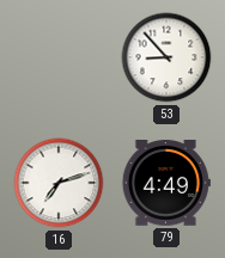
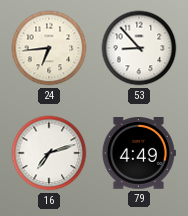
24: none -> 6:44
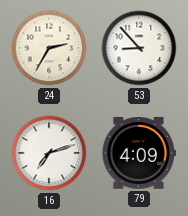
24: 6:44 -> 2:35
79: 4:49 -> 4:09
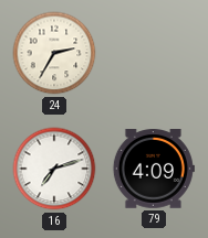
53: 8:53 -> none
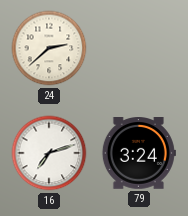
24: 2:35 -> 2:38
79: 4:09 -> 3:24
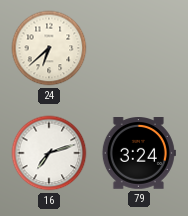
24: 2:38 -> 6:38
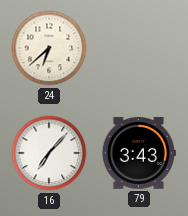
16: 7:12 -> 7:07
79: 3:24 -> 3:43
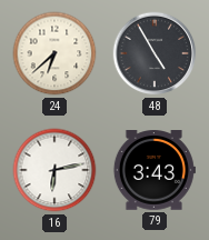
48: none -> 4:55
16: 7:07 -> 6:13
